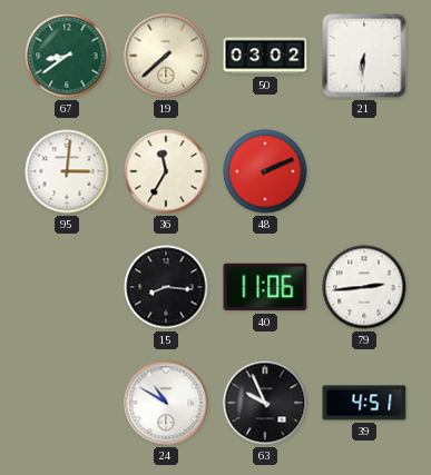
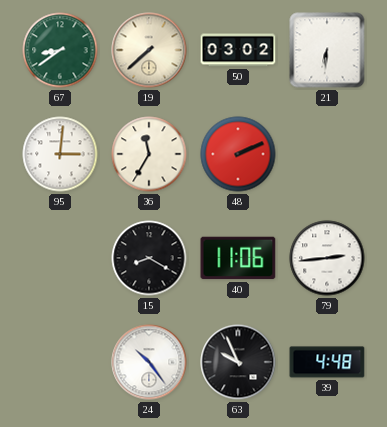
15: 8:16 -> 8:20
24: 10:50 -> 10:24
39: 4:51 -> 4:48
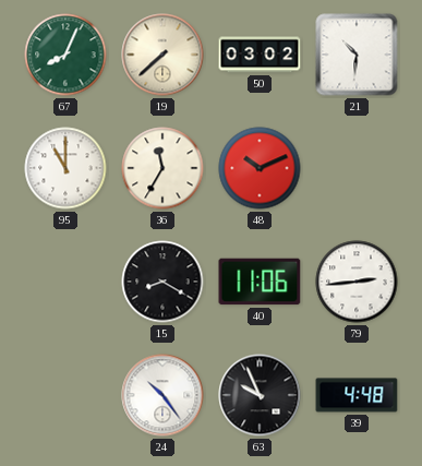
67: 8:39 -> 8:04
21: 6:31 -> 10:31
95: 3:01 -> 11:00
48: 2:11 -> 10:11
